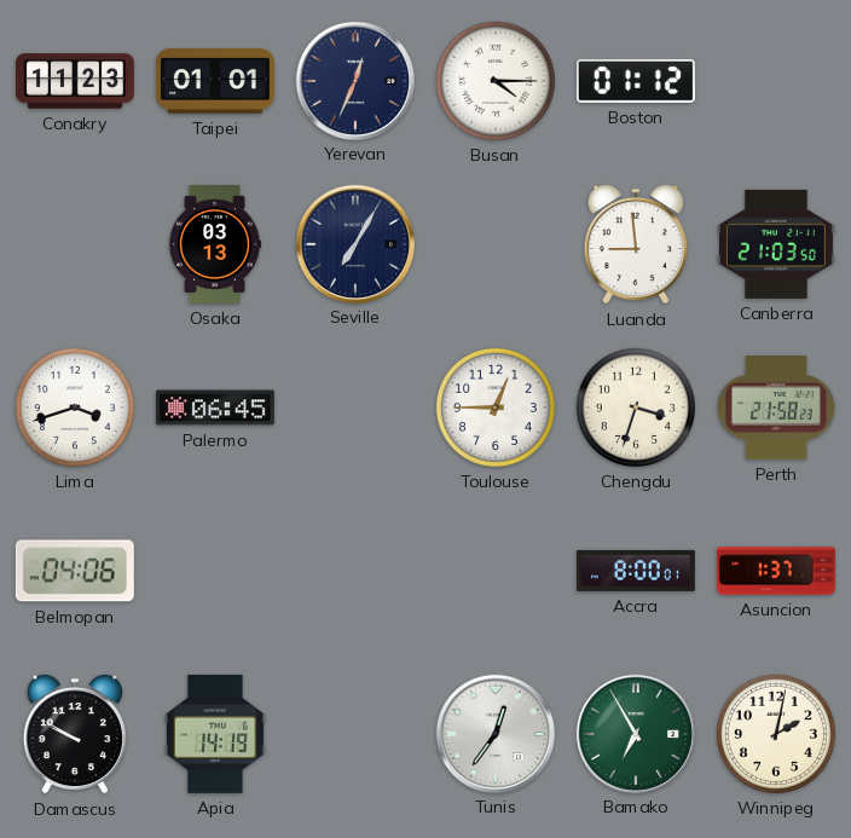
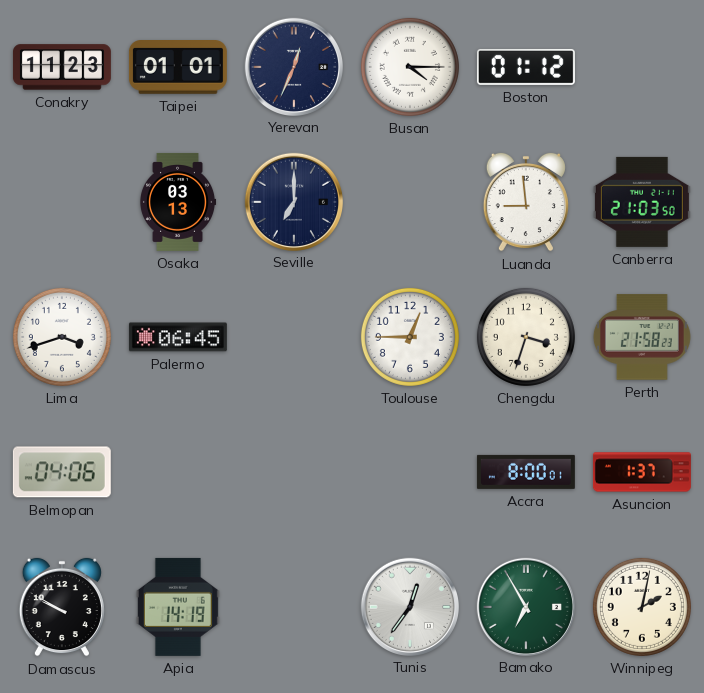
Seville: 7:05 -> 7:00
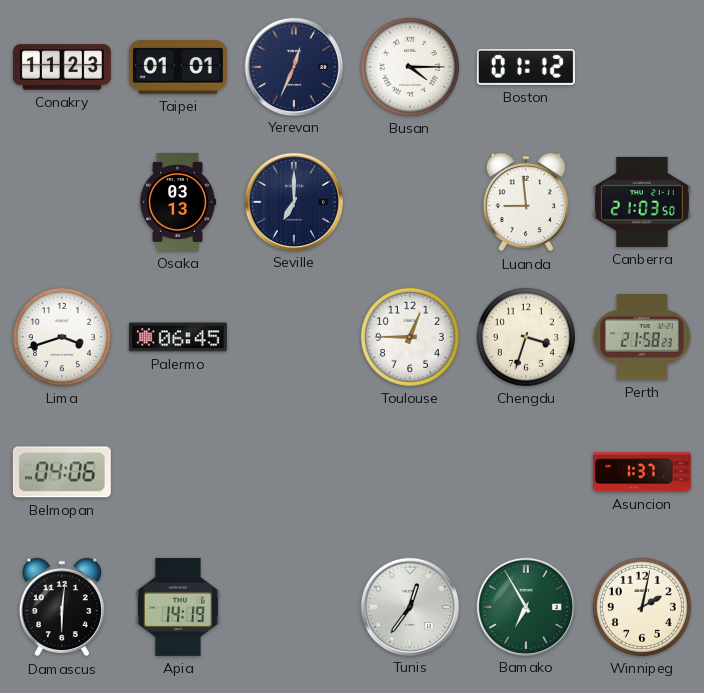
Accra: 8:00 -> none
Damascus: 9:50 -> 6:01
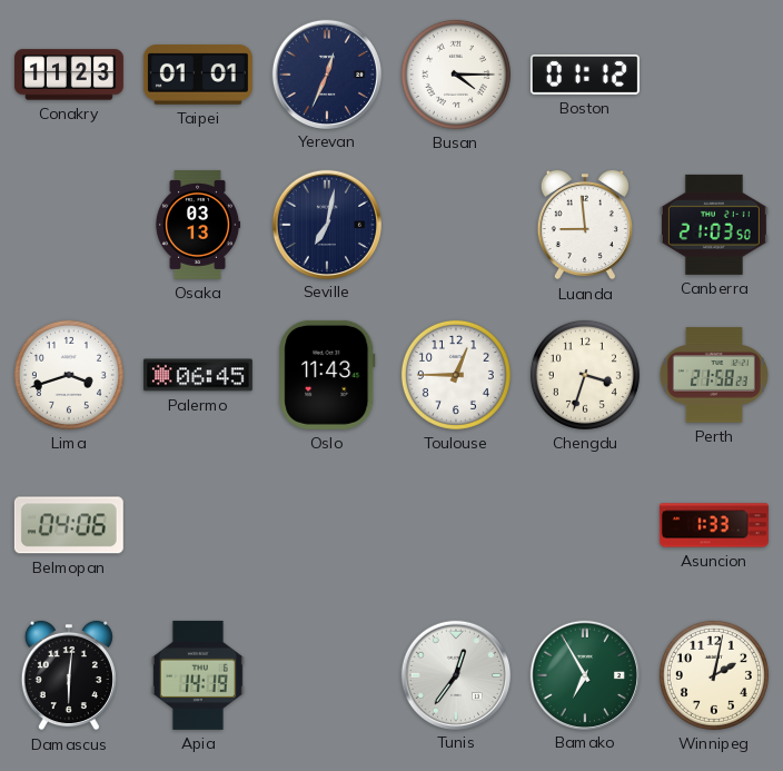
Seville: 7:00 -> 7:02
Oslo: none -> 11:43
Asuncion: 1:37 -> 1:33
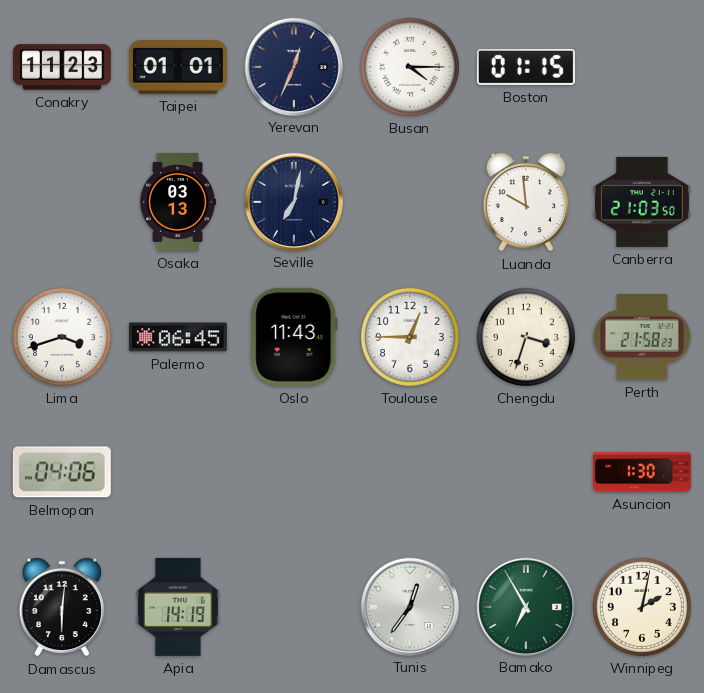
Boston: 01:12 -> 01:15
Luanda: 8:59 -> 9:59
Asuncion: 1:33 -> 1:30
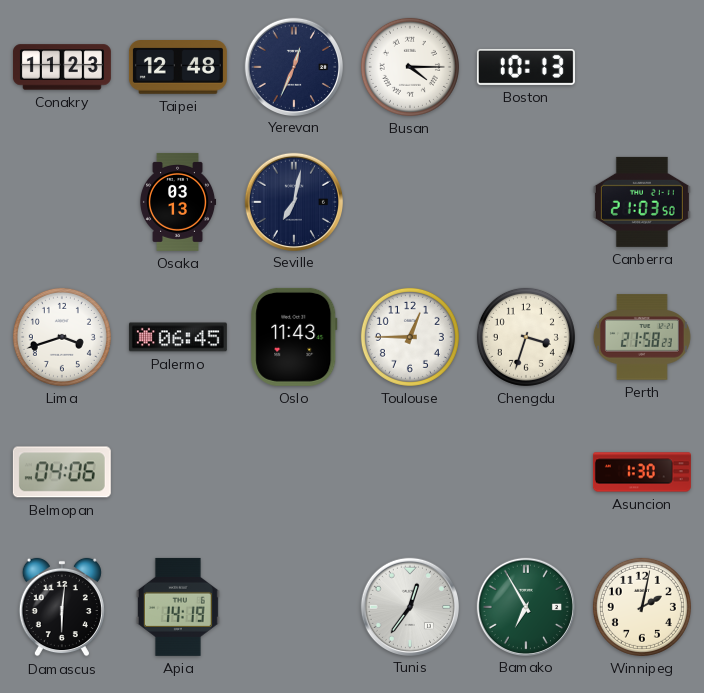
Taipei: 01:01 -> 12:48
Boston: 01:15 -> 10:13
Luanda: 9:59 -> none
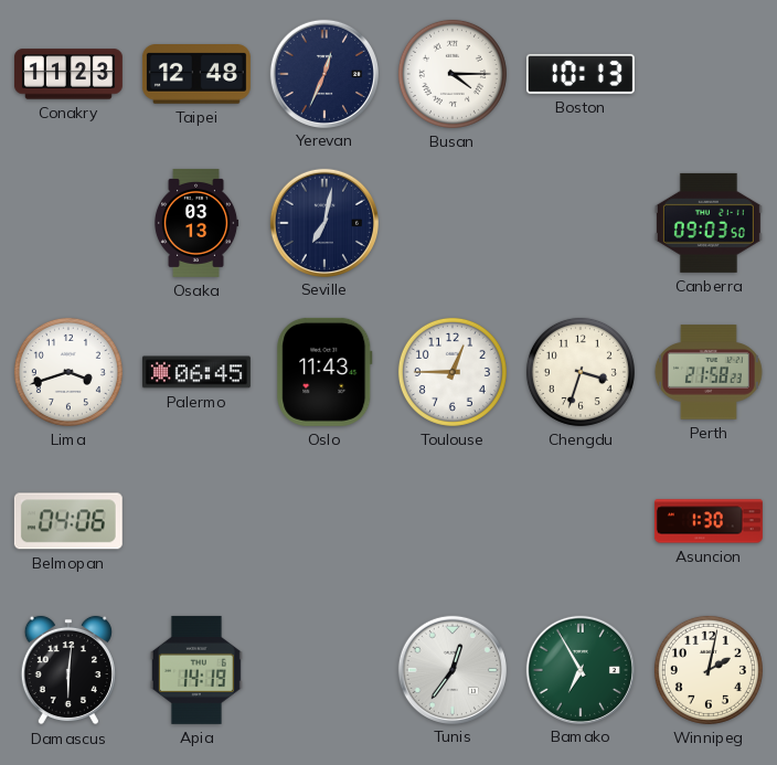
Canberra: 21:03 -> 09:03
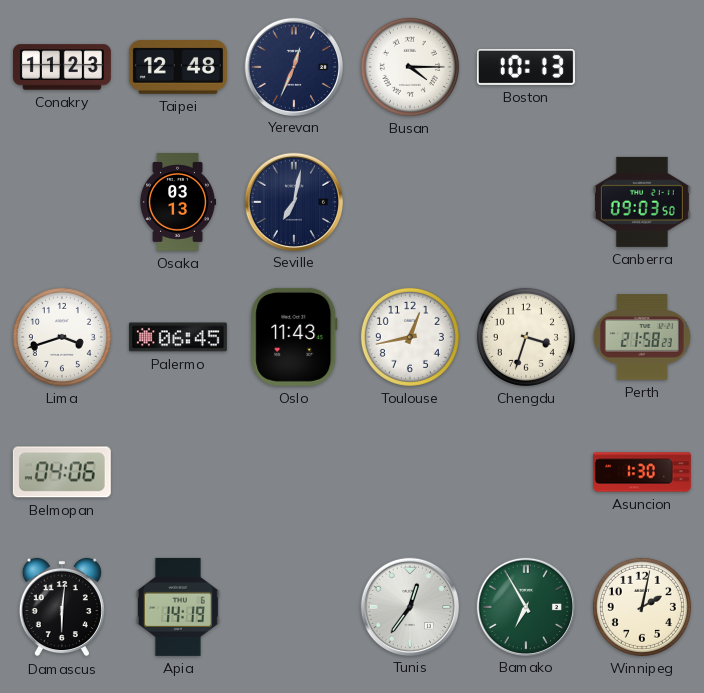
Toulouse: 12:45 -> 12:43
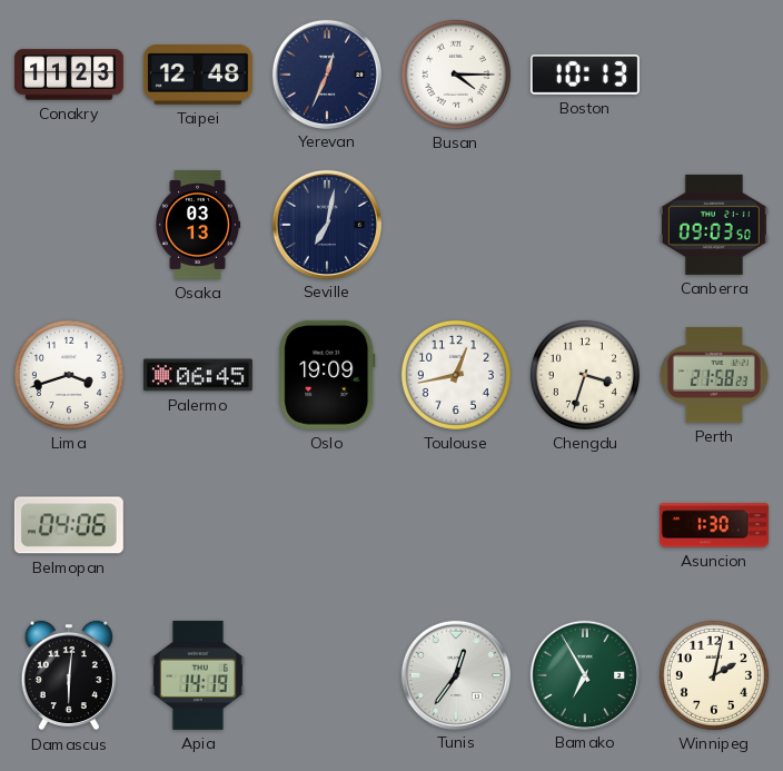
Oslo: 11:43 -> 19:09
